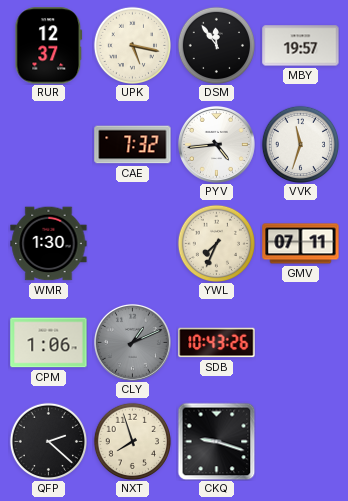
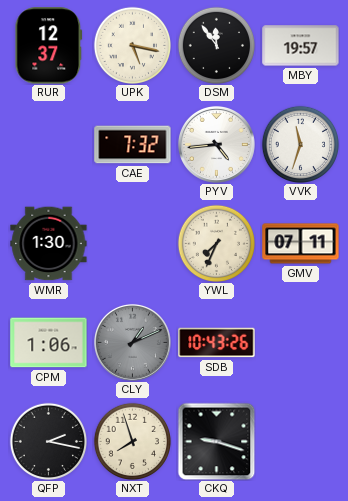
QFP: 2:22 -> 2:17
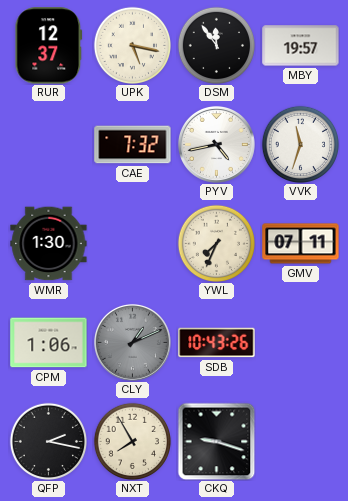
PYV: 4:44 -> 4:43
NXT: 7:57 -> 7:55
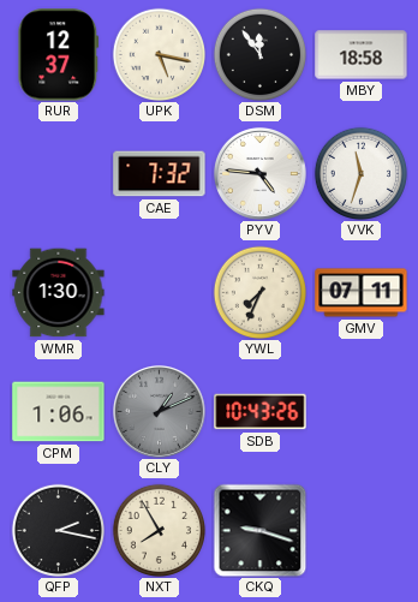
MBY: 19:57 -> 18:58
PYV: 4:43 -> 4:46
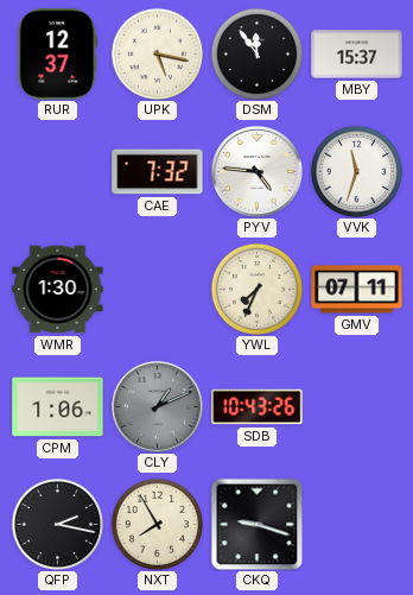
MBY: 18:58 -> 15:37
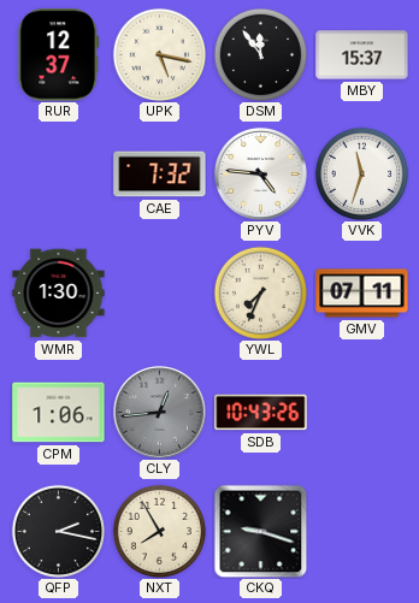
CLY: 1:11 -> 12:44
